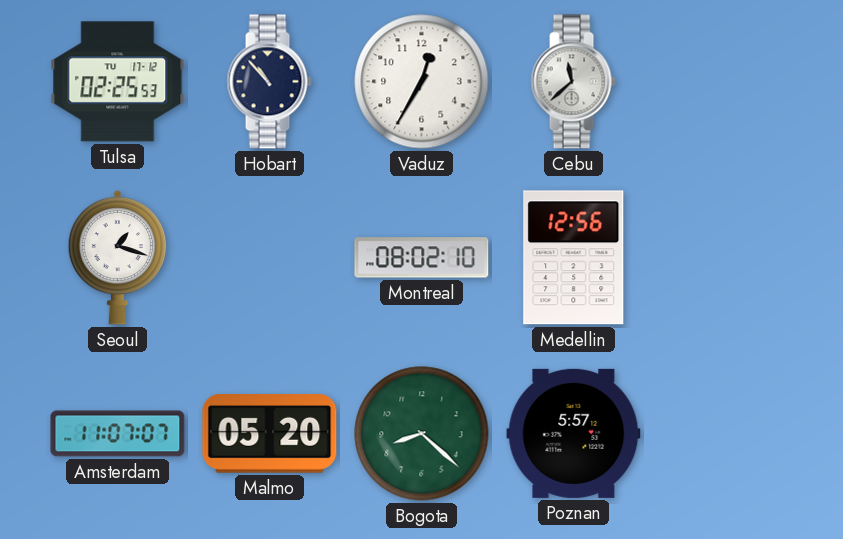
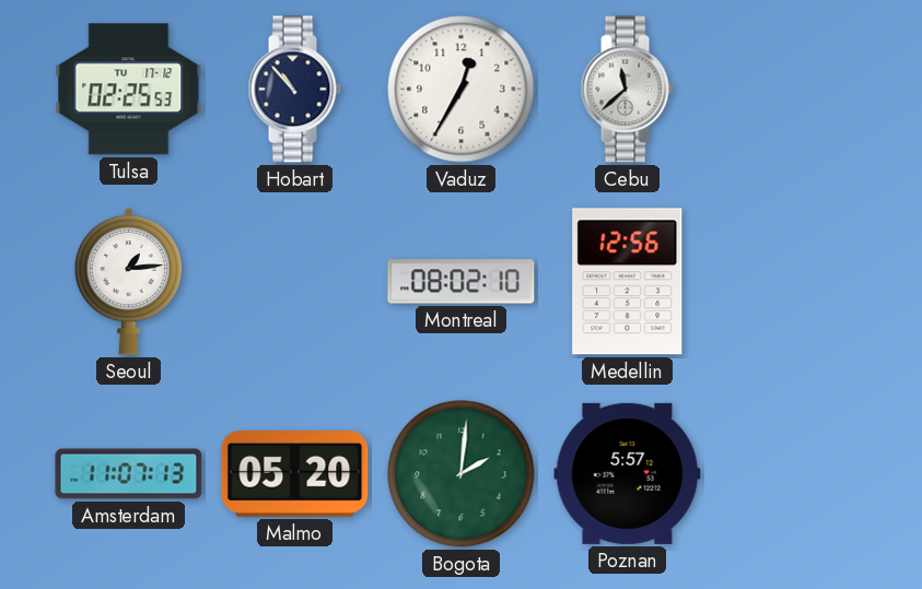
Seoul: 1:18 -> 1:14
Amsterdam: 11:07:07 -> 11:07:13
Bogota: 8:22 -> 2:01
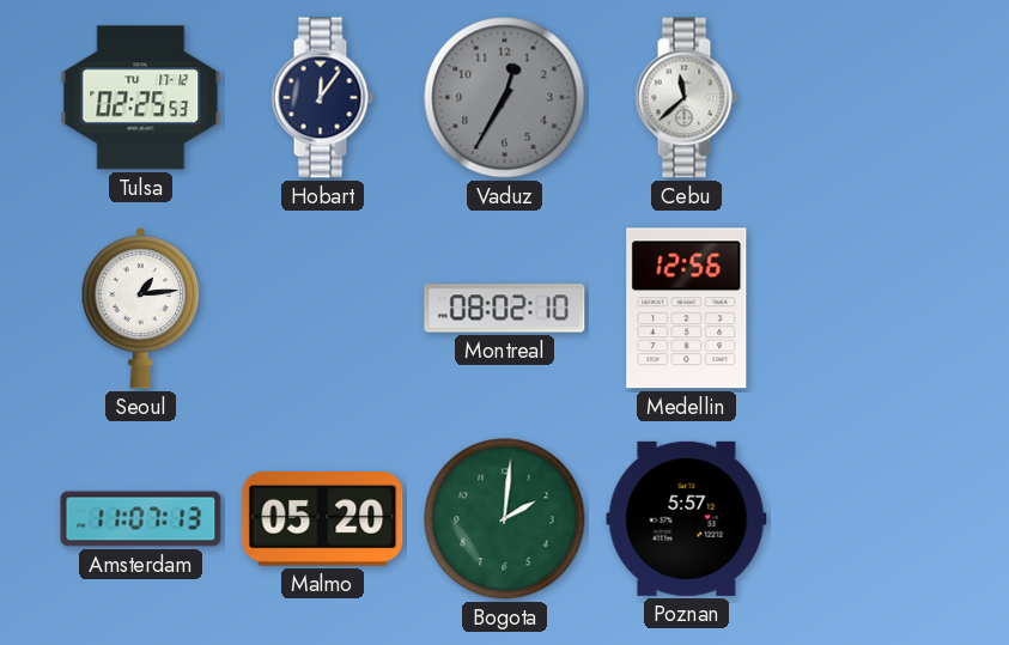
Hobart: 10:53 -> 12:06
Vaduz dial: white -> grey
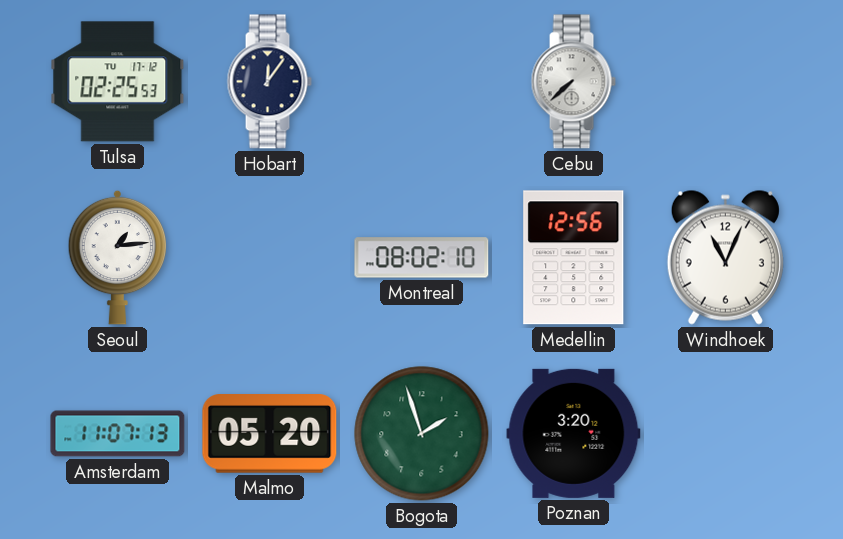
Vaduz: 12:35 -> none
Cebu: 11:38 -> 7:38
Windhoek: none -> 11:04
Bogota: 2:01 -> 1:57
Poznan: 5:57 -> 3:20
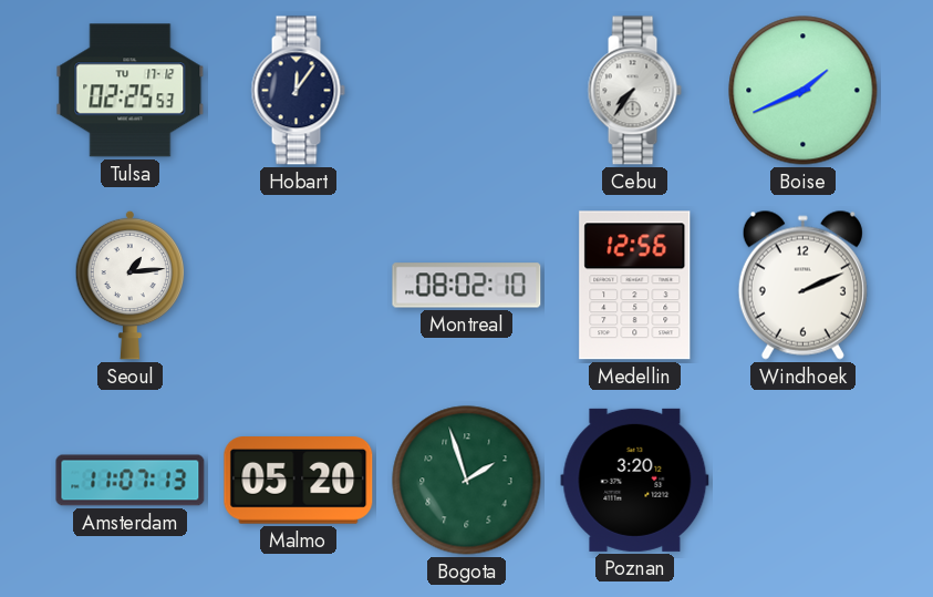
Cebu: 7:38 -> 7:36
Boise: none -> 1:41
Windhoek: 11:04 -> 2:11
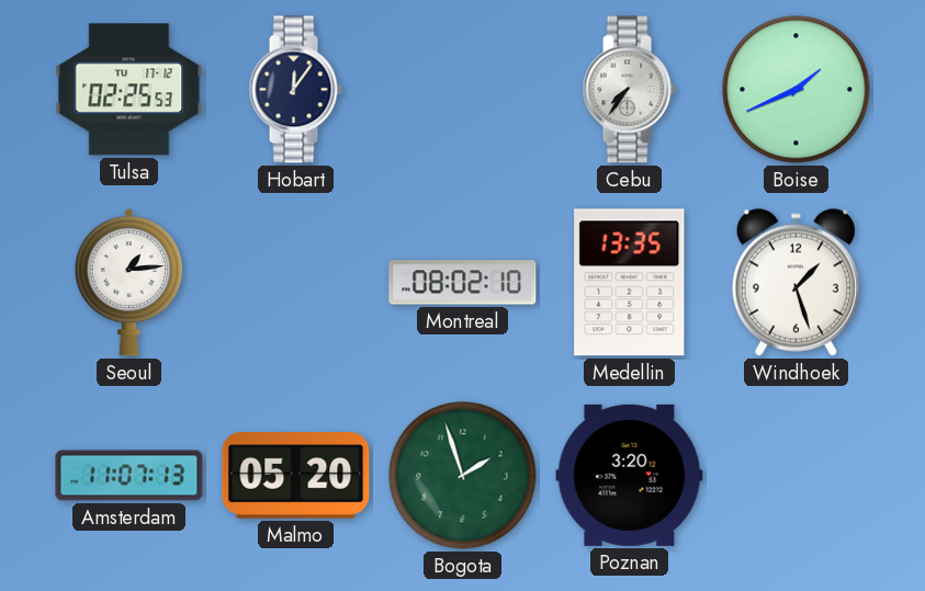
Medellin: 12:56 -> 13:35
Windhoek: 2:11 -> 1:27
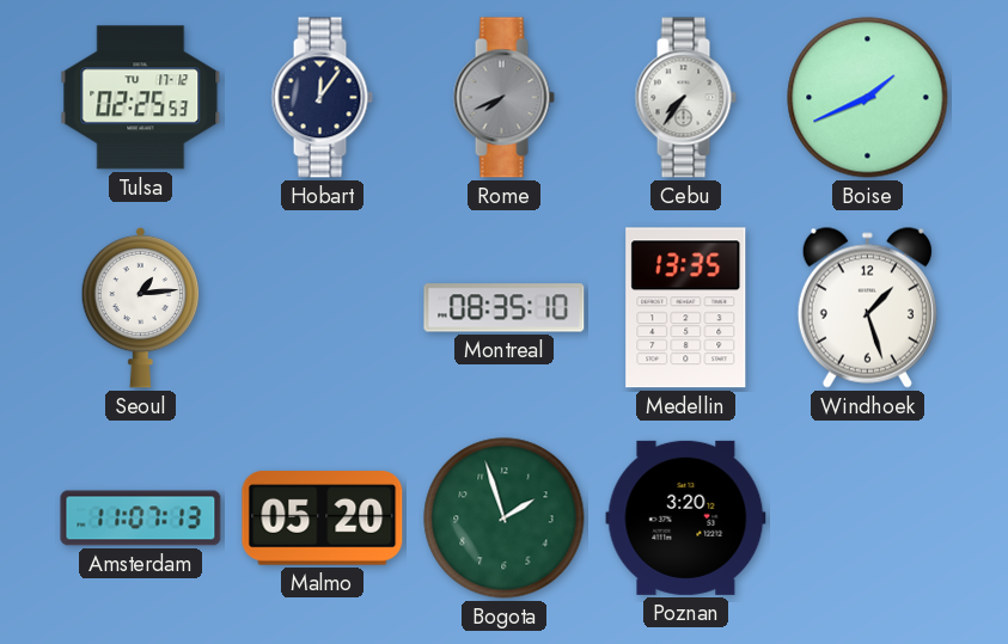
Rome: none -> 7:41
Montreal: 08:02 -> 08:35
